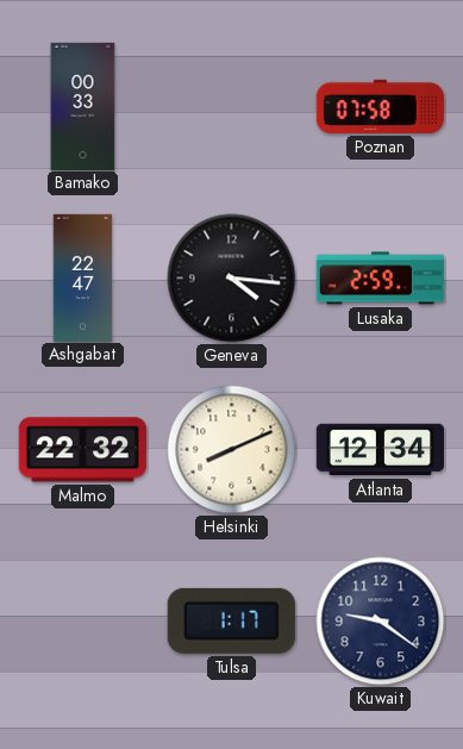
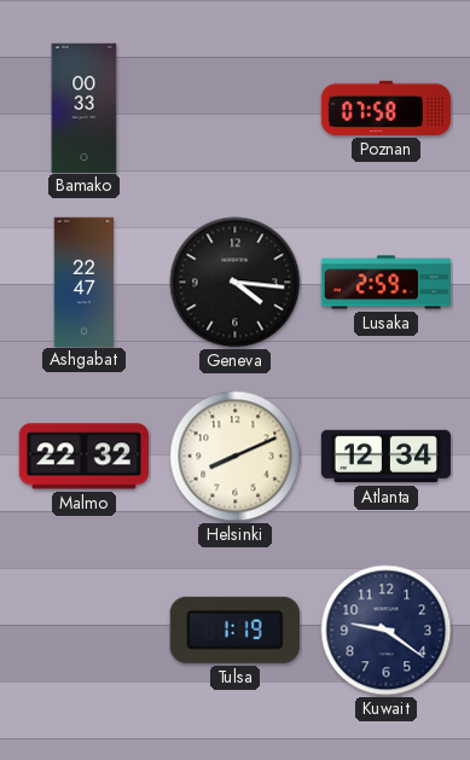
Tulsa: 1:17 -> 1:19
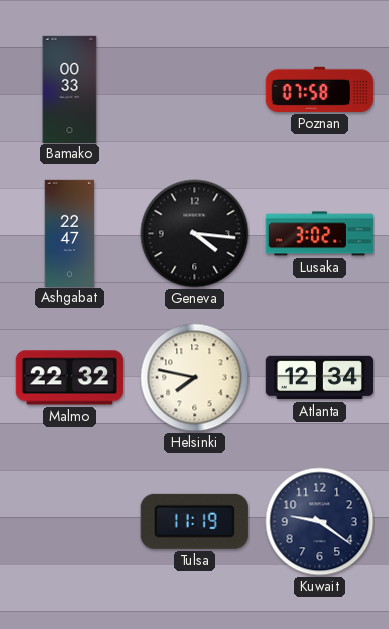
Lusaka: 2:59 -> 3:02
Helsinki: 8:11 -> 7:47
Tulsa: 1:19 -> 11:19
